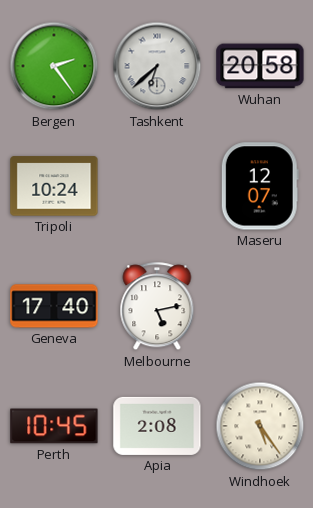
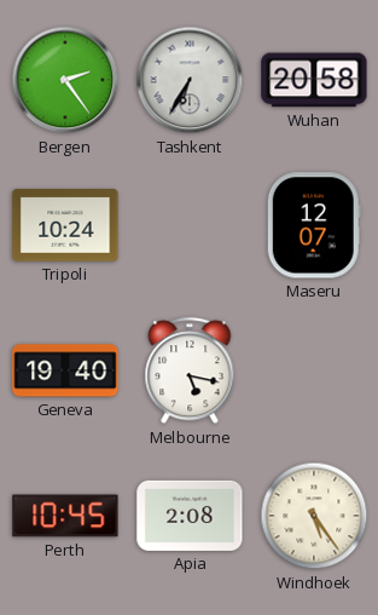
Tashkent: 6:38 -> 6:35
Geneva: 17:40 -> 19:40
Melbourne: 5:13 -> 5:17
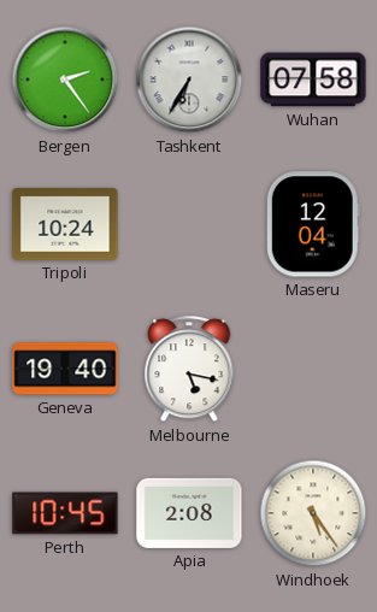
Wuhan: 20:58 -> 07:58
Maseru: 12:07 -> 12:04
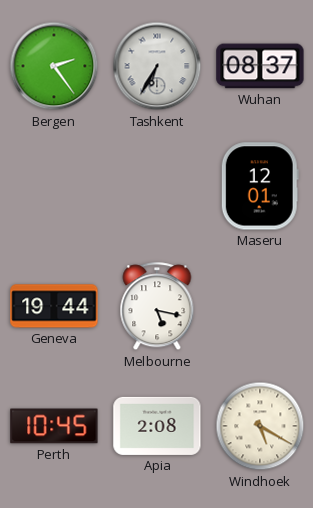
Wuhan: 07:58 -> 08:37
Tripoli: 10:24 -> none
Maseru: 12:04 -> 12:01
Geneva: 19:40 -> 19:44
Windhoek: 5:24 -> 5:20
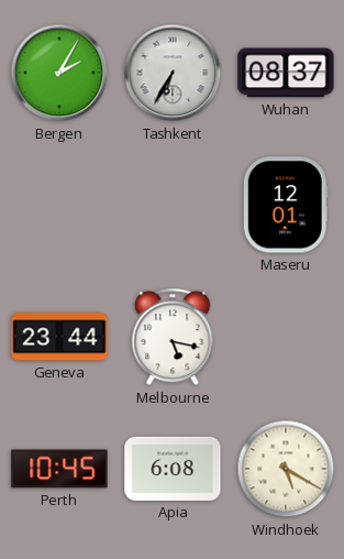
Bergen: 2:24 -> 2:05
Geneva: 19:44 -> 23:44
Apia: 2:08 -> 6:08
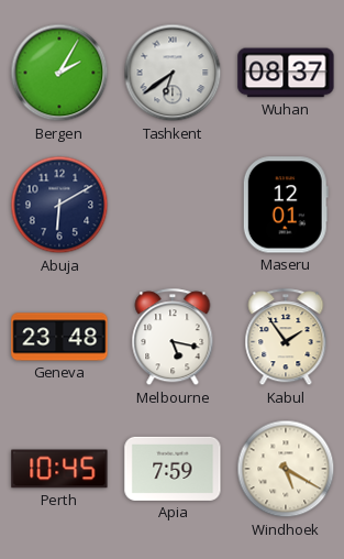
Tashkent: 6:35 -> 6:39
Abuja: none -> 6:10
Geneva: 23:44 -> 23:48
Kabul: none -> 1:54
Apia: 6:08 -> 7:59
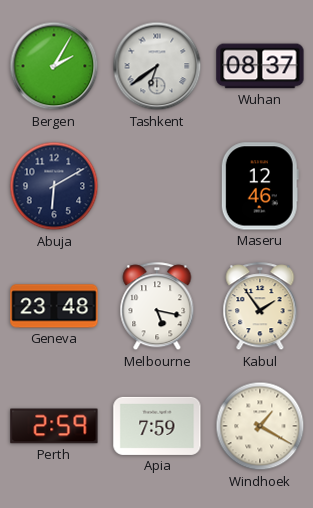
Maseru: 12:01 -> 12:46
Perth: 10:45 -> 2:59
Windhoek: 5:20 -> 1:20
